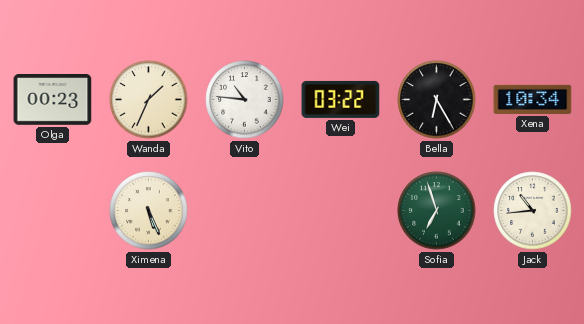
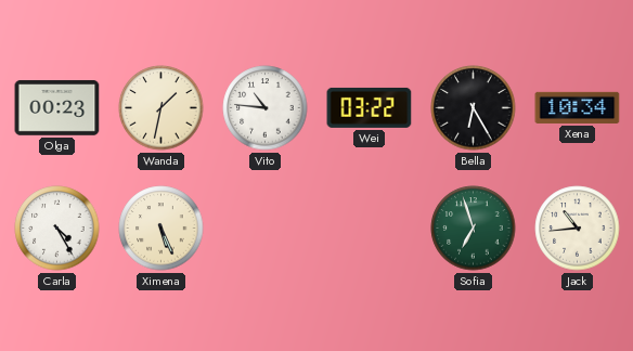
Wanda: 1:34 -> 1:32
Carla: none -> 4:25
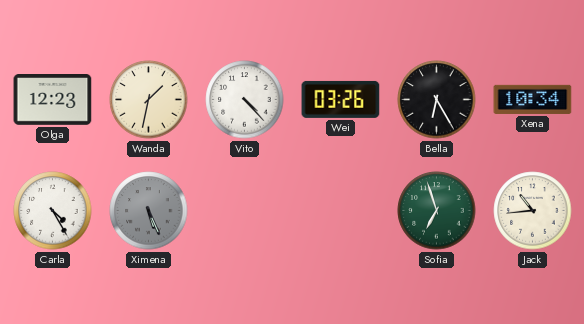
Olga: 00:23 -> 12:23
Vito: 10:46 -> 4:23
Wei: 03:22 -> 03:26
Ximena dial: cream -> grey
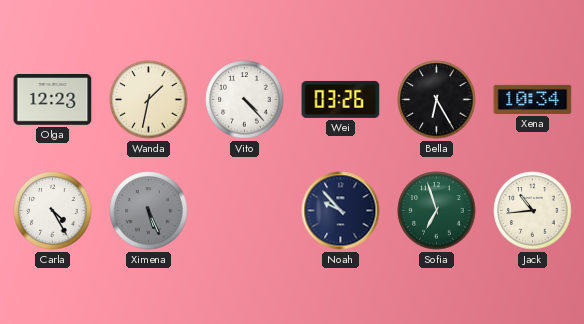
Noah: none -> 9:53
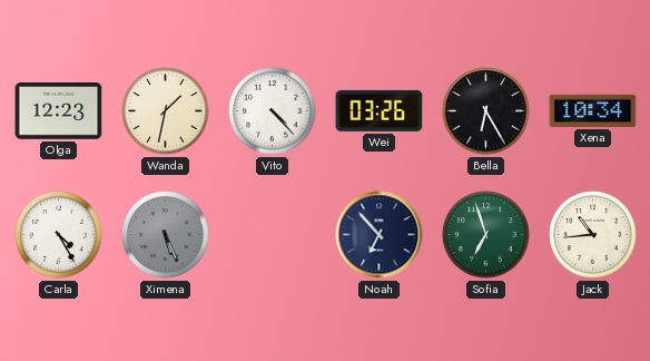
Noah: 9:53 -> 6:53
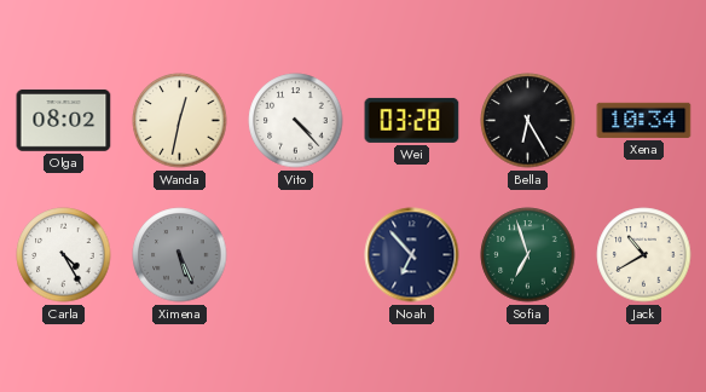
Olga: 12:23 -> 08:02
Wanda: 1:32 -> 12:32
Wei: 03:26 -> 03:28
Jack: 10:44 -> 10:40
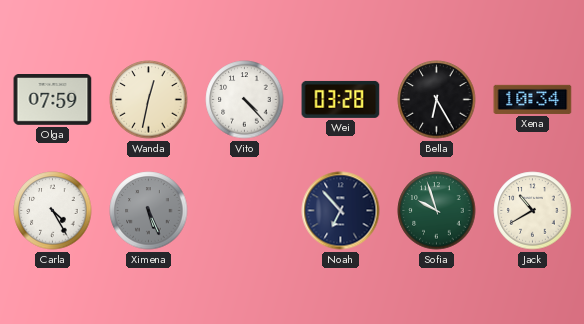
Olga: 08:02 -> 07:59
Sofia: 6:57 -> 9:57
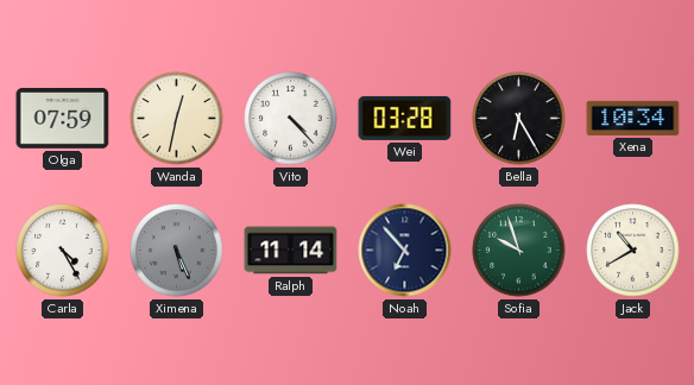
Ralph: none -> 11:14
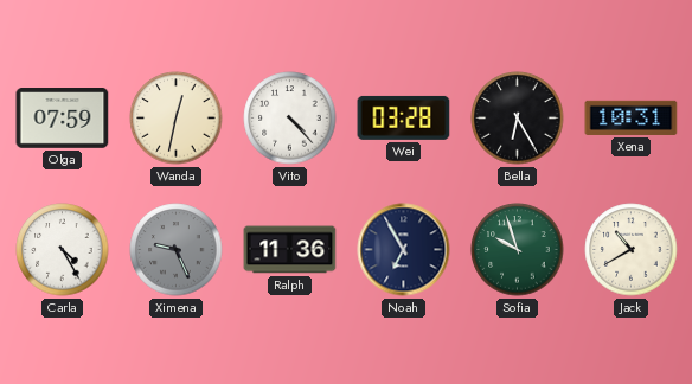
Xena: 10:34 -> 10:31
Ximena: 5:26 -> 9:26
Ralph: 11:14 -> 11:36
Noah: 6:53 -> 6:55
